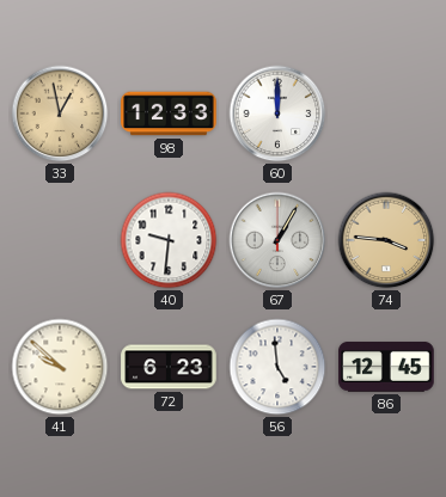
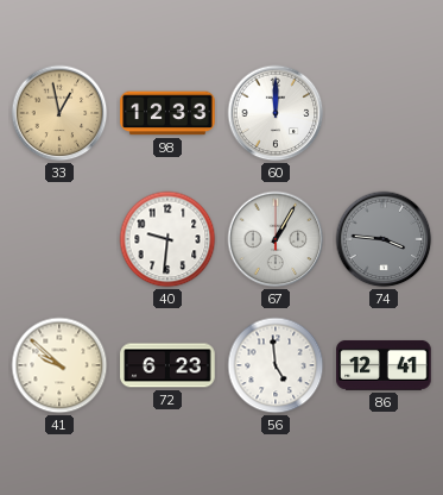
74 dial: champagne -> grey
86: 12:45 -> 12:41
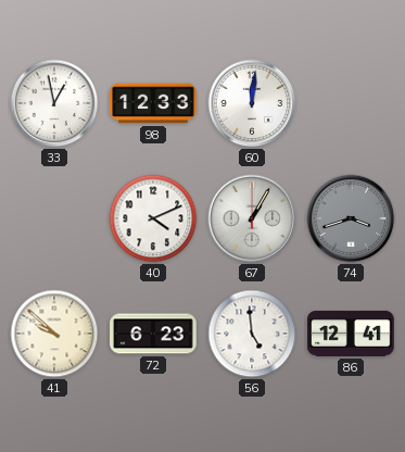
33 dial: champagne -> white
60: 12:00 -> 12:01
40: 9:31 -> 4:11
74: 3:46 -> 3:42
